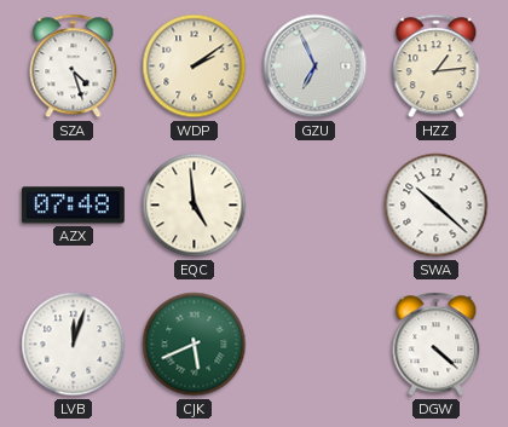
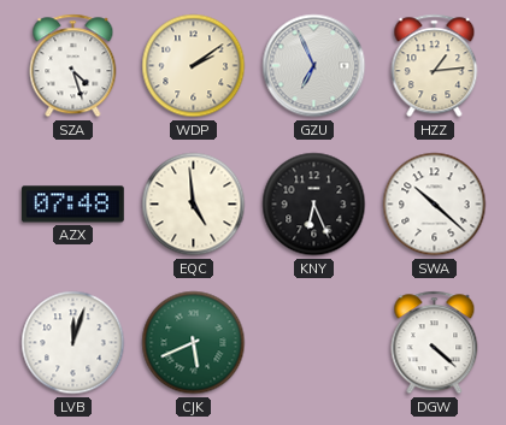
KNY: none -> 6:26
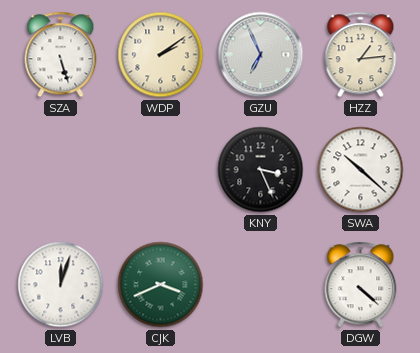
SZA: 4:27 -> 5:27
AZX: 07:48 -> none
EQC: 4:59 -> none
KNY: 6:26 -> 3:26
CJK: 5:41 -> 3:41
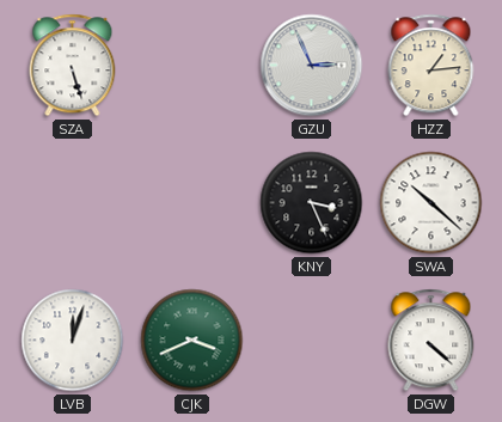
WDP: 2:09 -> none
GZU: 6:56 -> 2:56
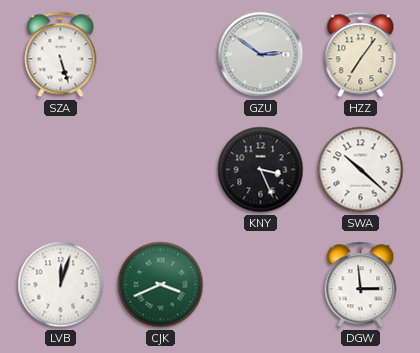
GZU: 2:56 -> 2:51
HZZ: 1:14 -> 7:06
DGW: 4:22 -> 2:59
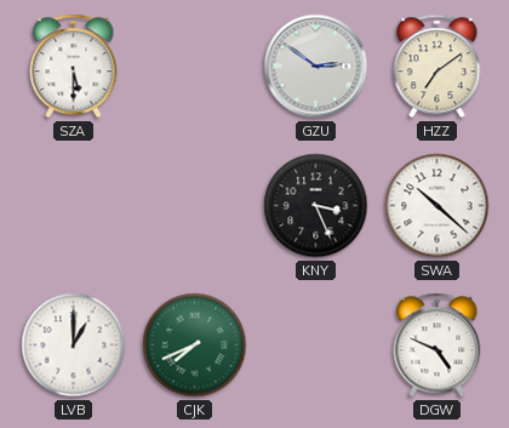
SZA: 5:27 -> 5:30
HZZ: 7:06 -> 7:09
LVB: 12:03 -> 1:00
CJK: 3:41 -> 7:41
DGW: 2:59 -> 4:49
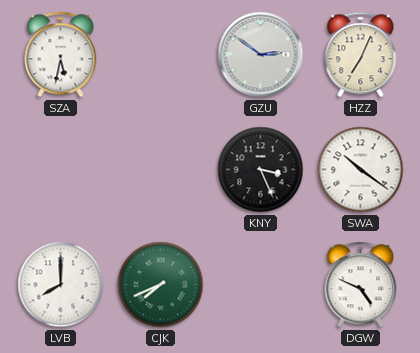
SZA: 5:30 -> 5:32
HZZ: 7:09 -> 7:04
SWA: 10:22 -> 10:21
LVB: 1:00 -> 8:00
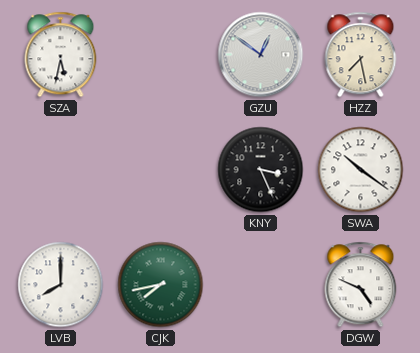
GZU: 2:51 -> 12:51
HZZ: 7:04 -> 7:28
CJK: 7:41 -> 7:43
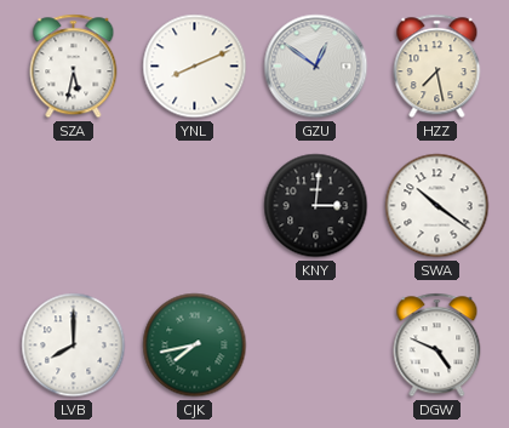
YNL: none -> 8:11
KNY: 3:26 -> 3:01
